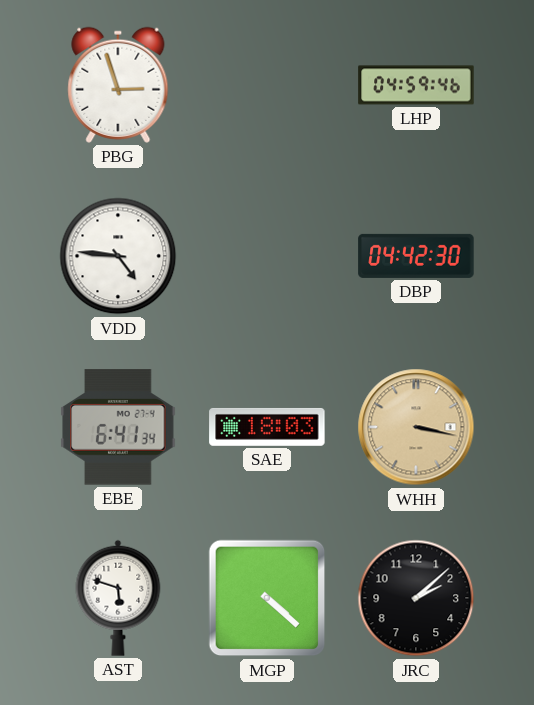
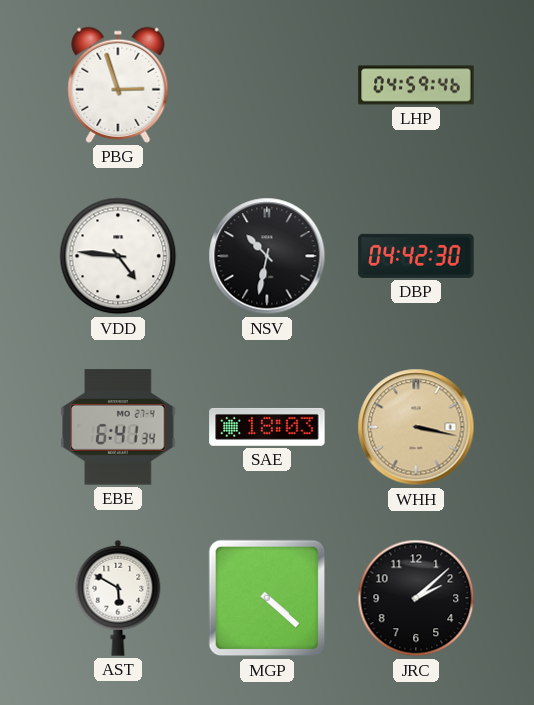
NSV: none -> 10:32
AST: 5:48 -> 5:50
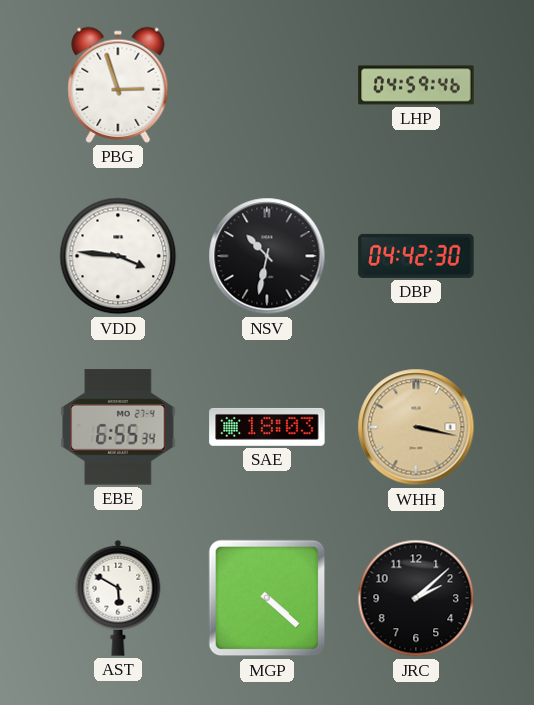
VDD: 4:46 -> 3:46
EBE: 6:41 -> 6:55
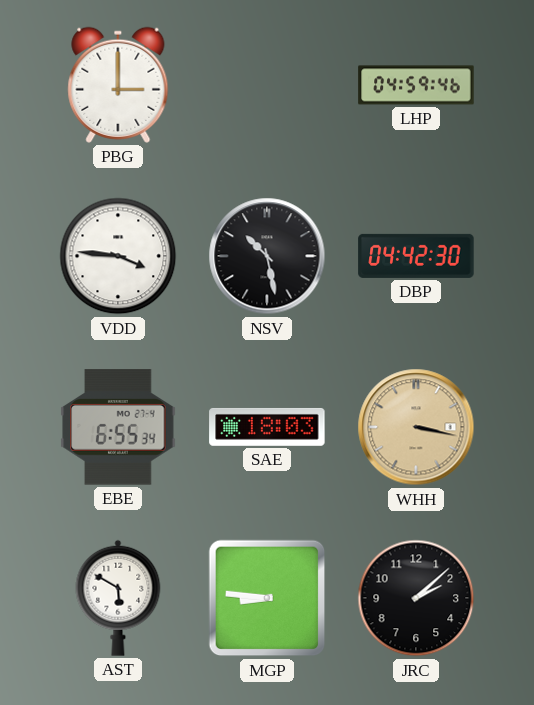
PBG: 2:57 -> 3:00
NSV: 10:32 -> 10:28
MGP: 4:22 -> 8:46
